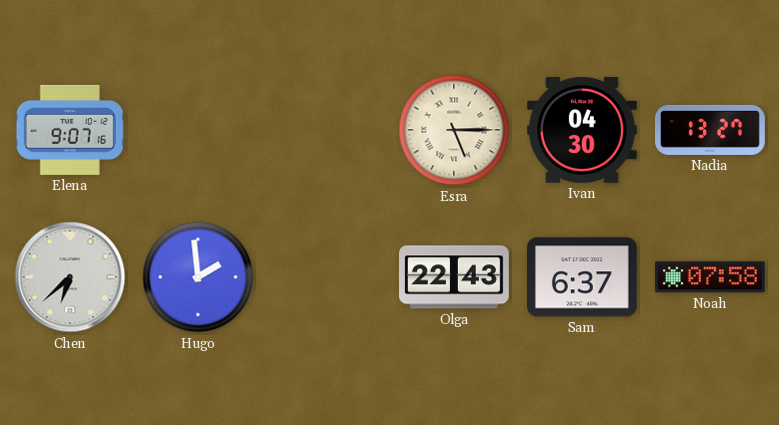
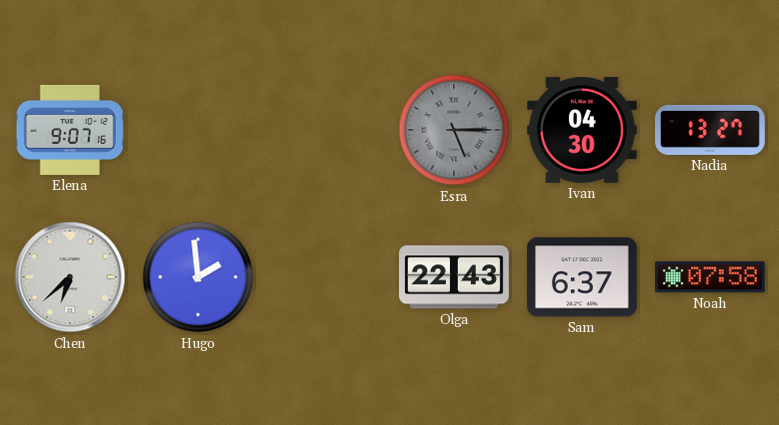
Esra dial: cream -> grey
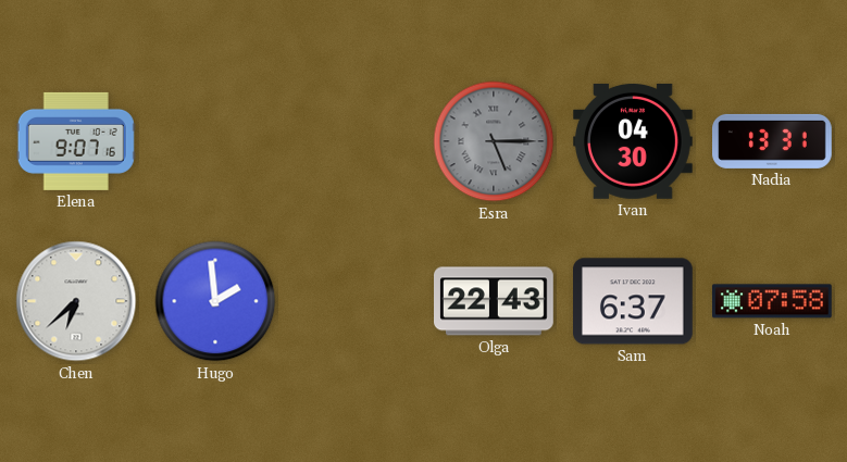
Nadia: 13:27 -> 13:31
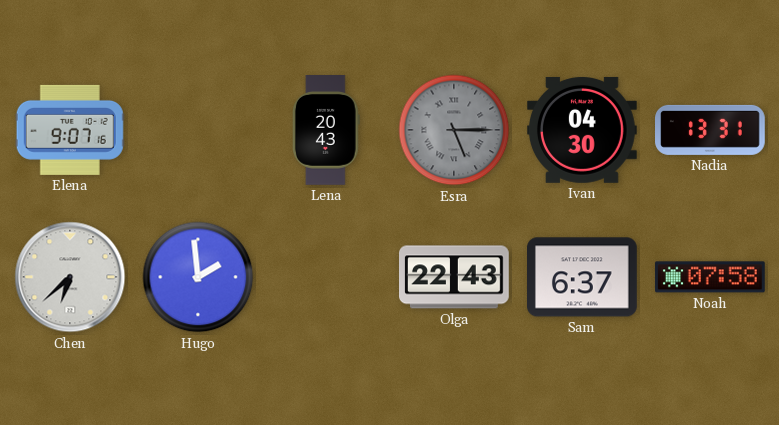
Lena: none -> 20:43
